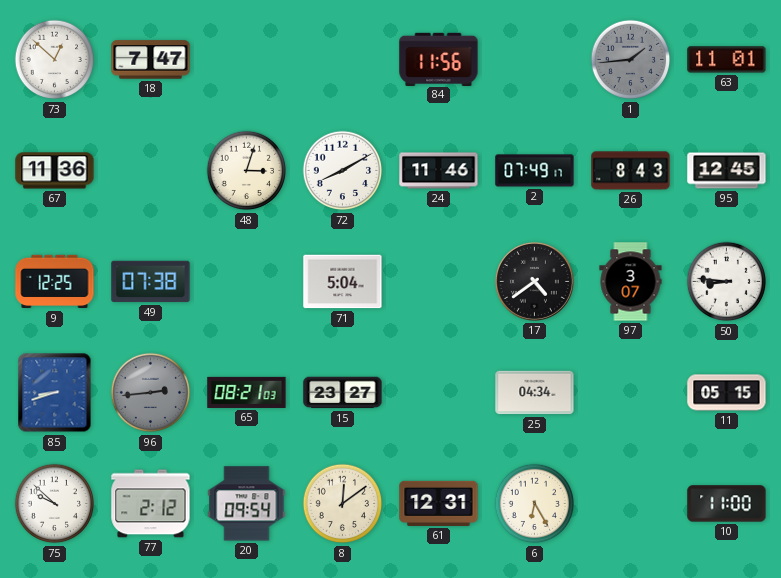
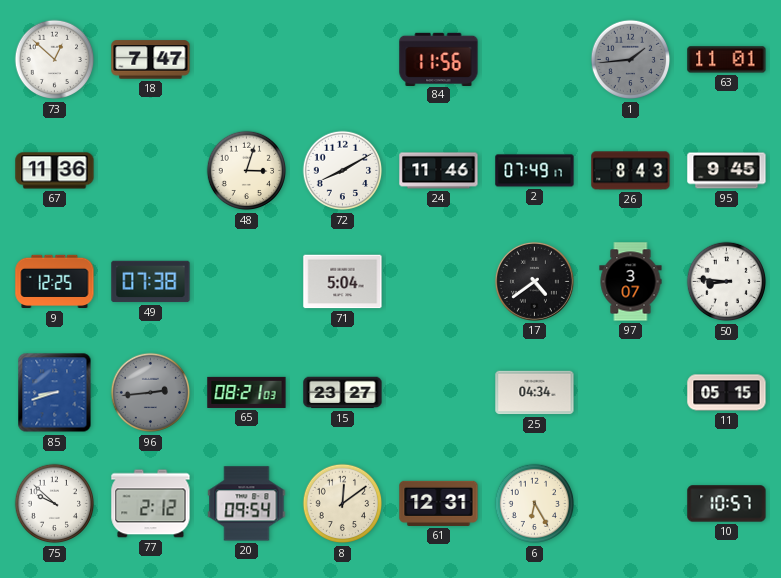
95: 12:45 -> 9:45
10: 11:00 -> 10:57
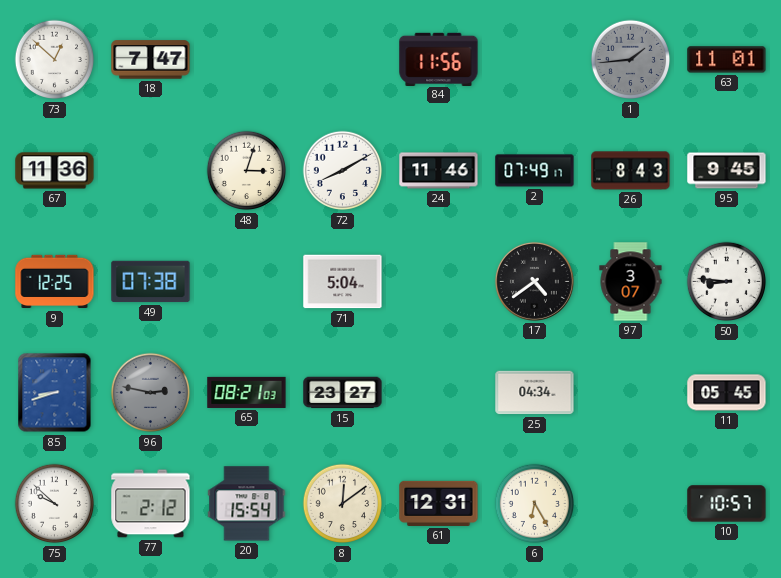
96: 2:44 -> 2:47
11: 05:15 -> 05:45
20: 09:54 -> 15:54
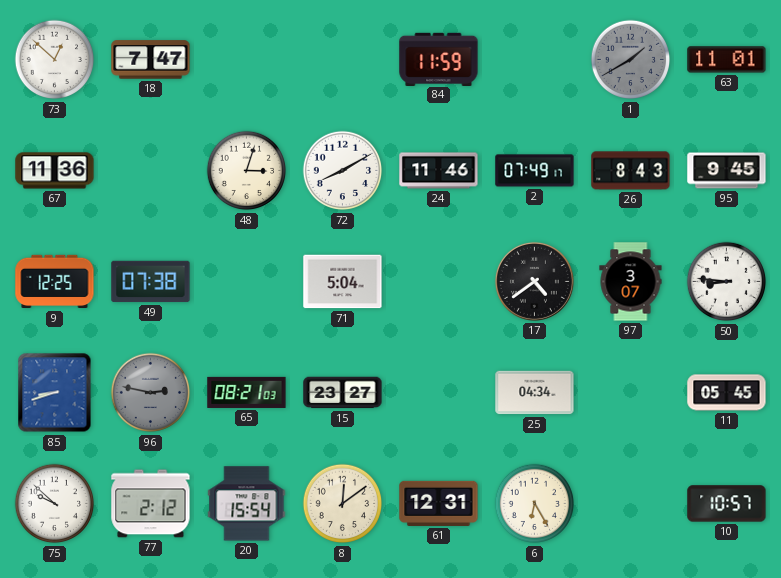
84: 11:56 -> 11:59
1: 1:44 -> 1:40
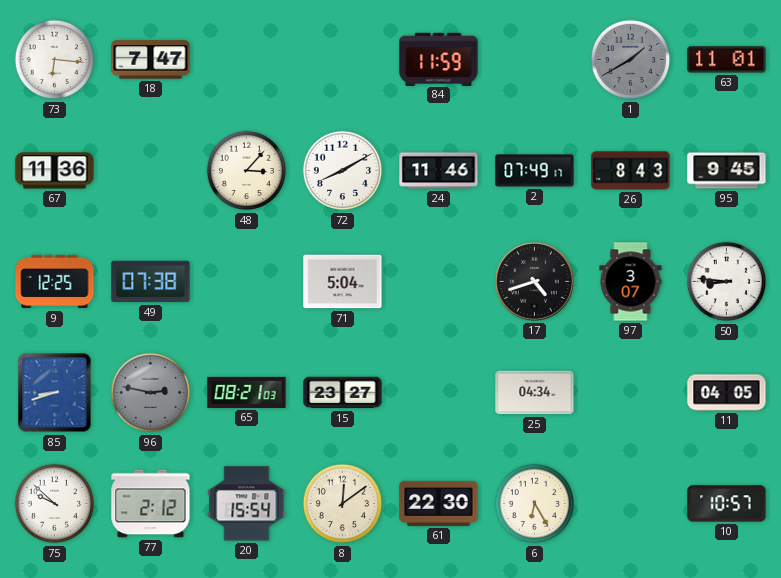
73: 12:52 -> 6:16
48: 3:03 -> 3:07
17: 4:39 -> 4:42
11: 05:45 -> 04:05
61: 12:31 -> 22:30
